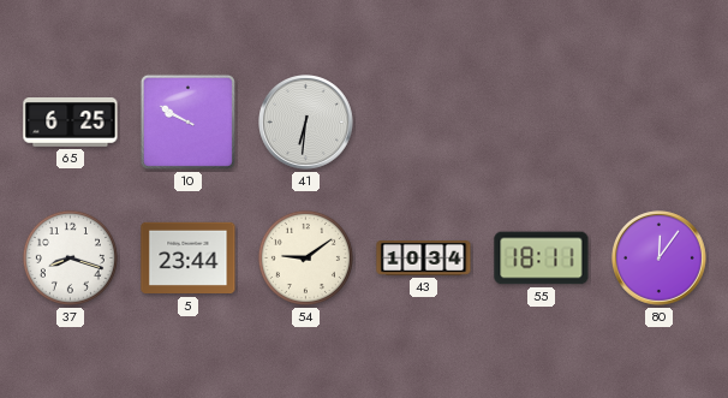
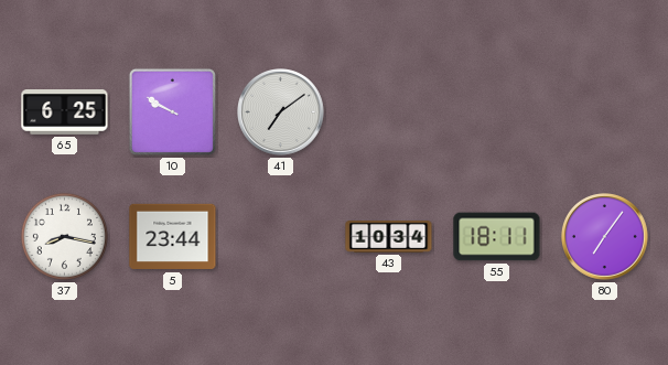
41: 6:31 -> 7:09
37: 8:18 -> 8:17
54: 9:09 -> none
80: 12:06 -> 7:06
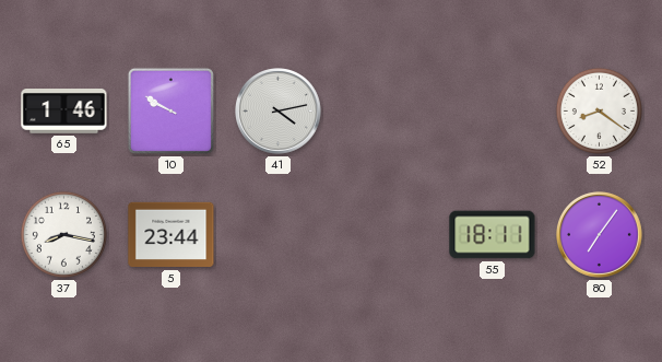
65: 6:25 -> 1:46
41: 7:09 -> 4:13
52: none -> 8:21
43: 10:34 -> none
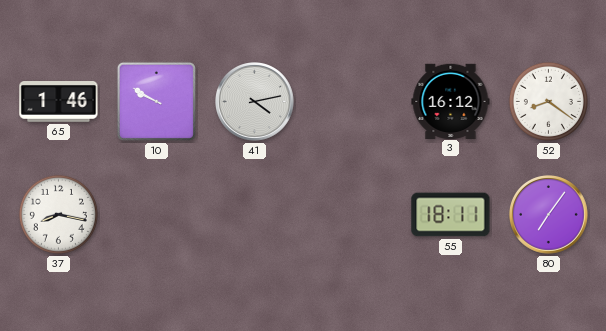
3: none -> 16:12
5: 23:44 -> none
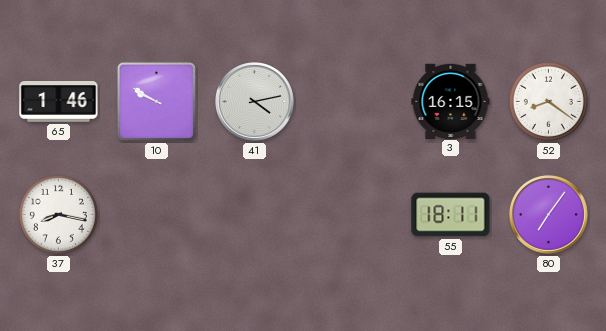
3: 16:12 -> 16:15
